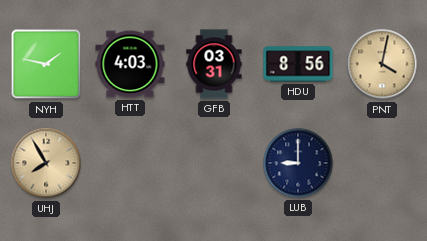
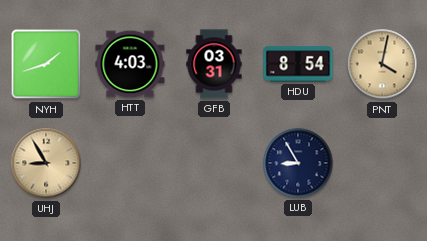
NYH: 1:47 -> 1:42
HDU: 8:56 -> 8:54
UHJ: 7:55 -> 8:55
LUB: 9:00 -> 8:55
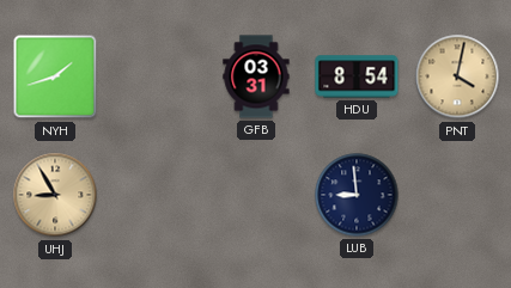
HTT: 4:03 -> none
LUB: 8:55 -> 8:59
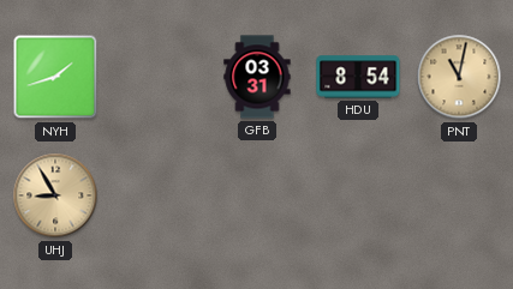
PNT: 4:02 -> 11:02
LUB: 8:59 -> none
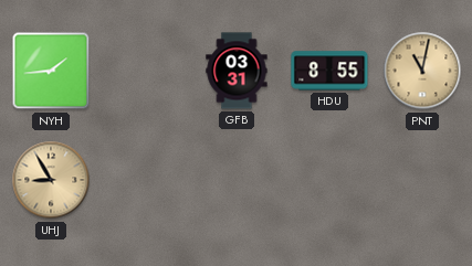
NYH: 1:42 -> 1:44
HDU: 8:54 -> 8:55
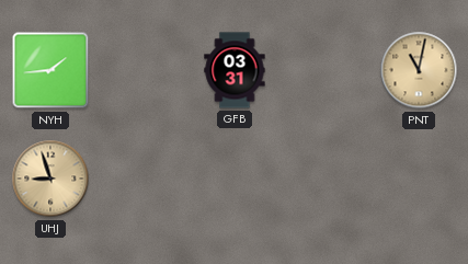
HDU: 8:55 -> none
UHJ: 8:55 -> 8:57
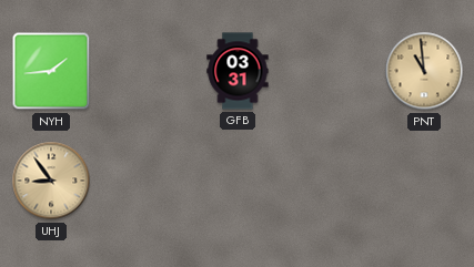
PNT: 11:02 -> 10:59
UHJ: 8:57 -> 8:54
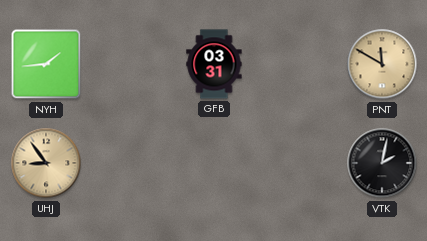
PNT: 10:59 -> 11:50
VTK: none -> 2:02
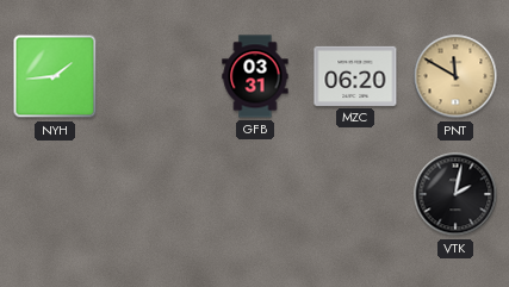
MZC: none -> 06:20
UHJ: 8:54 -> none
